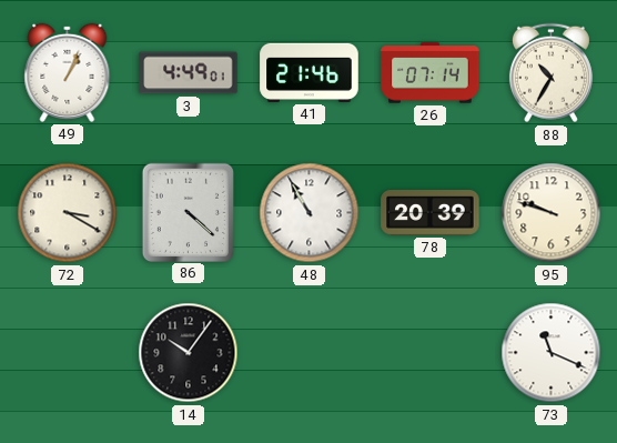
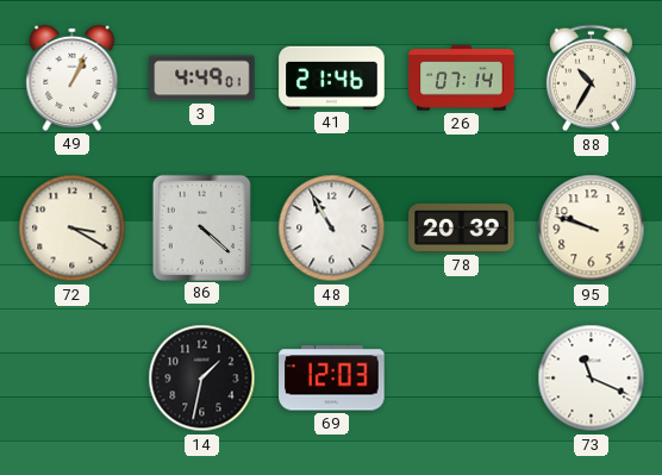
14: 10:06 -> 1:32
69: none -> 12:03
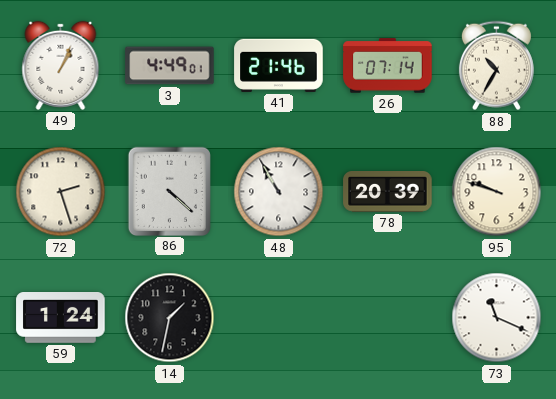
72: 3:20 -> 2:27
59: none -> 1:24
69: 12:03 -> none
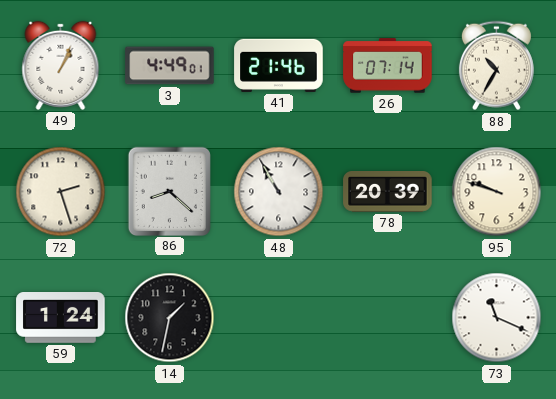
86: 4:22 -> 8:22
